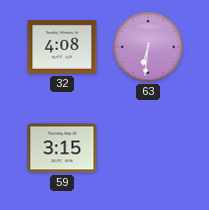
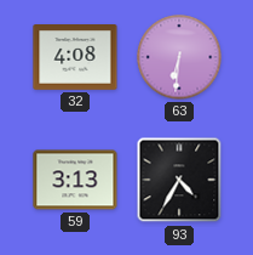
59: 3:15 -> 3:13
93: none -> 4:35
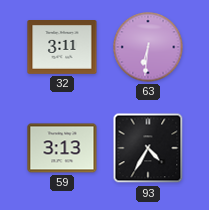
32: 4:08 -> 3:11
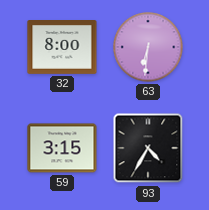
32: 3:11 -> 8:00
59: 3:13 -> 3:15
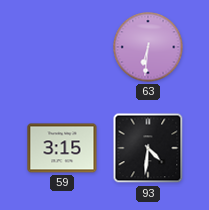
32: 8:00 -> none
93: 4:35 -> 4:31
